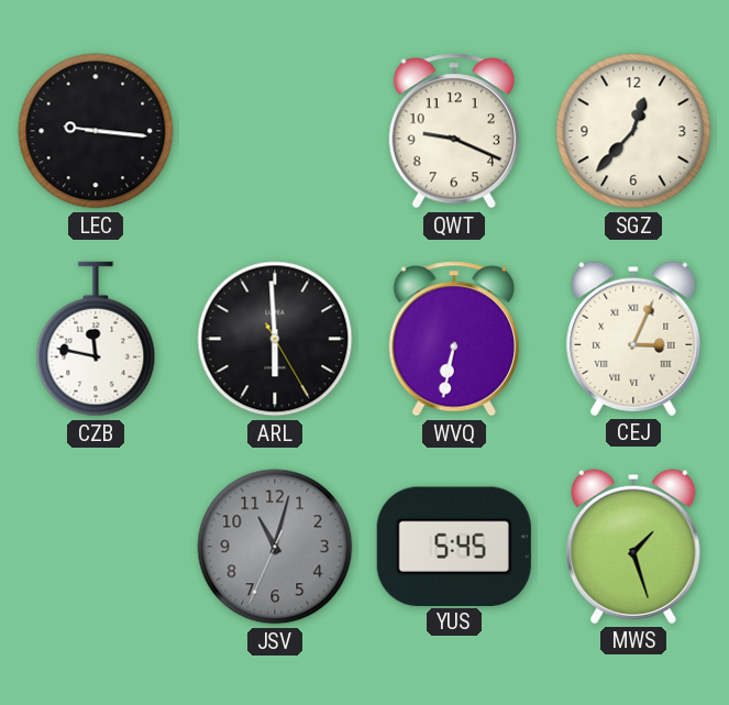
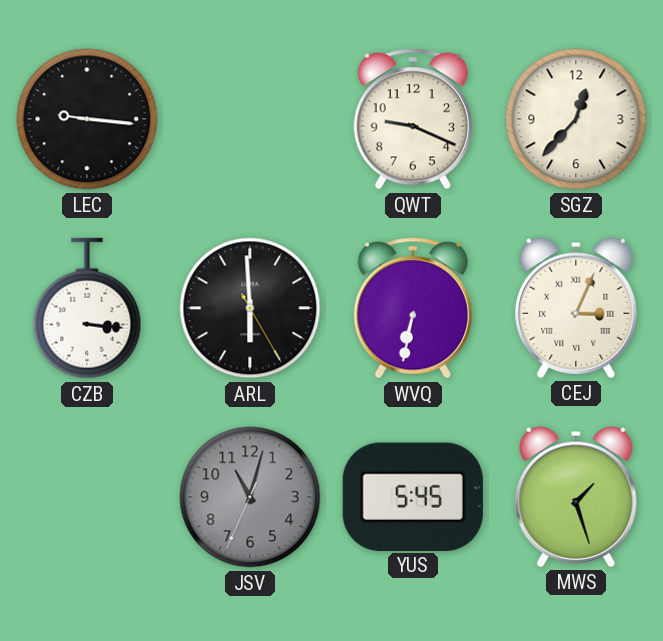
CZB: 11:47 -> 3:16
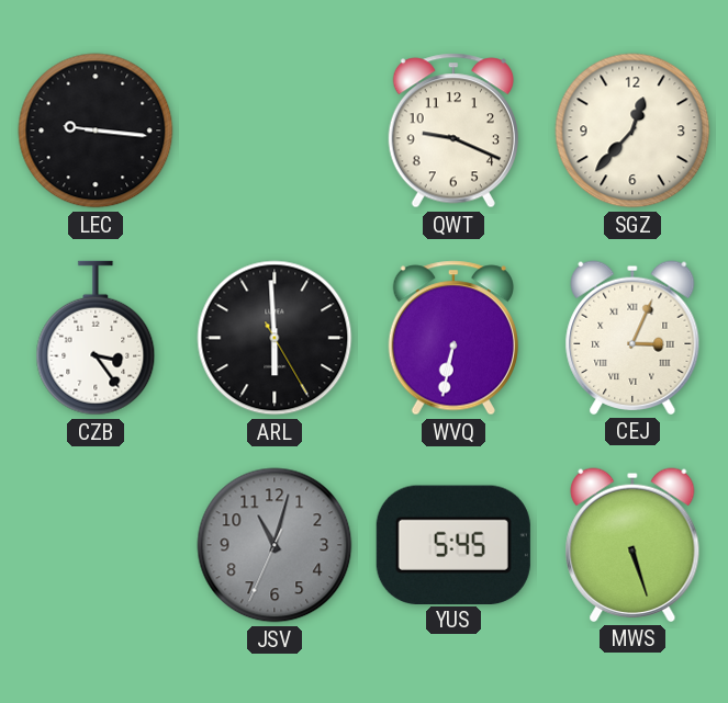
CZB: 3:16 -> 3:24
MWS: 1:27 -> 5:27
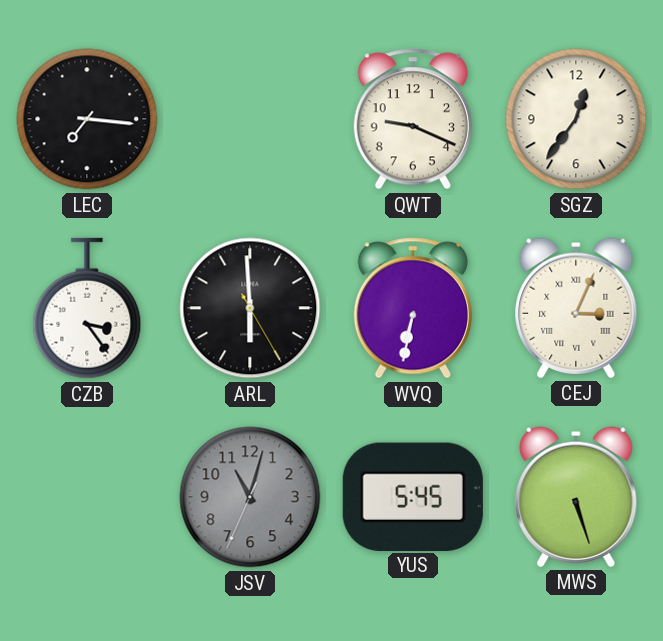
LEC: 9:16 -> 7:16
SGZ: 12:37 -> 12:36
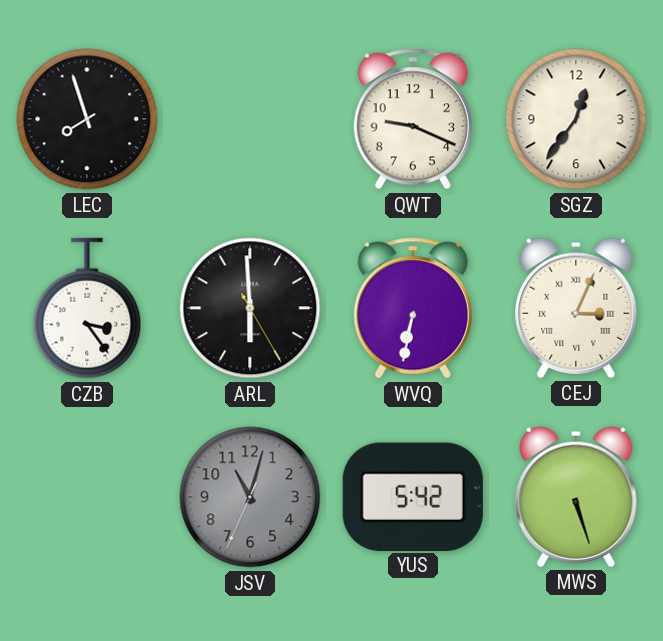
LEC: 7:16 -> 7:57
YUS: 5:45 -> 5:42
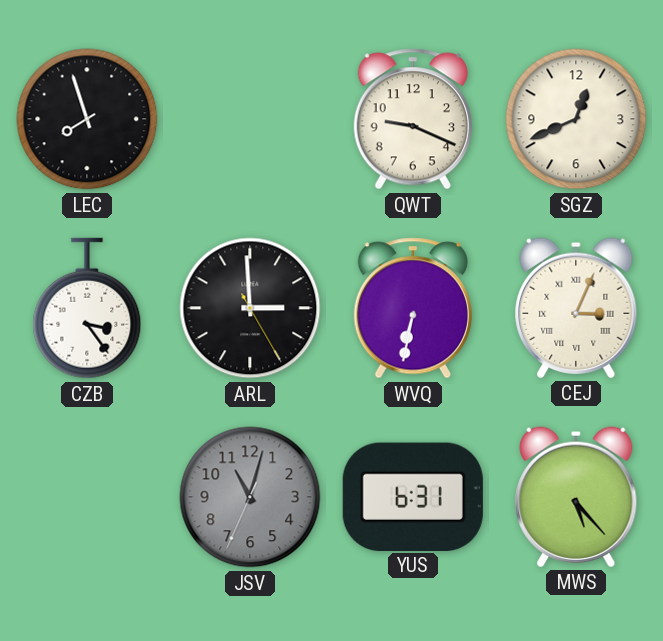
SGZ: 12:36 -> 12:41
ARL: 5:59 -> 2:59
YUS: 5:42 -> 6:31
MWS: 5:27 -> 5:23
